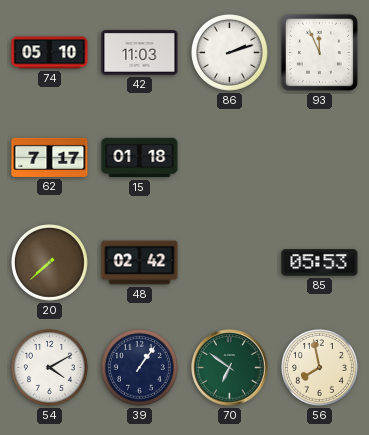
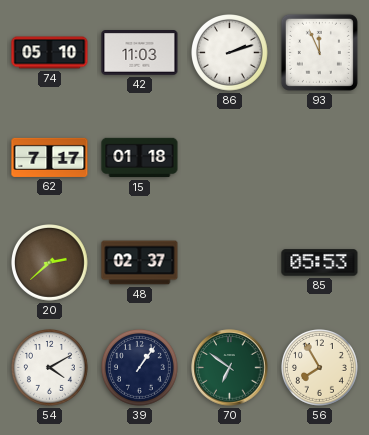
20: 7:38 -> 2:38
48: 02:42 -> 02:37
56: 7:58 -> 7:55
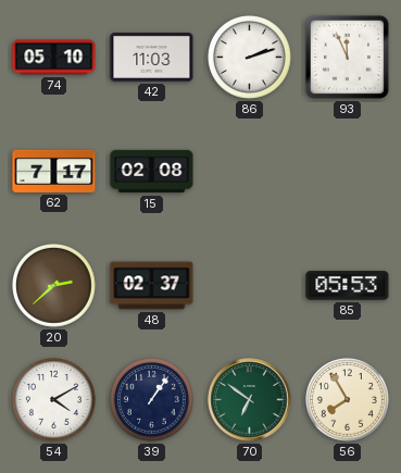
15: 01:18 -> 02:08
